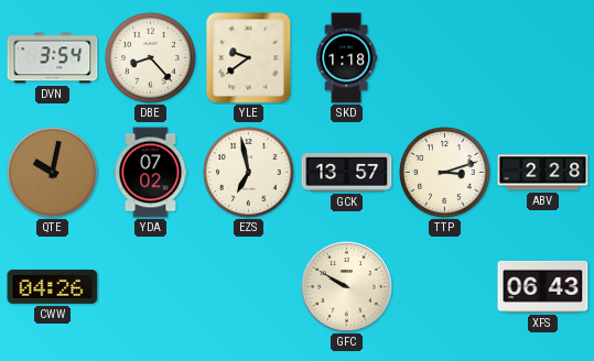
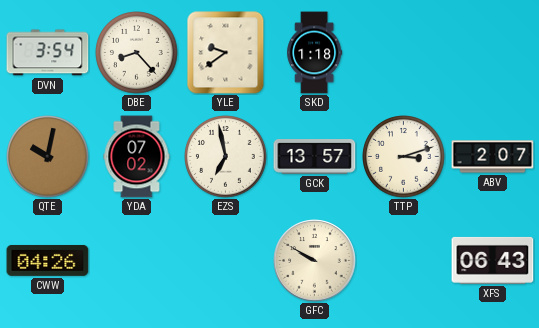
ABV: 2:28 -> 2:07
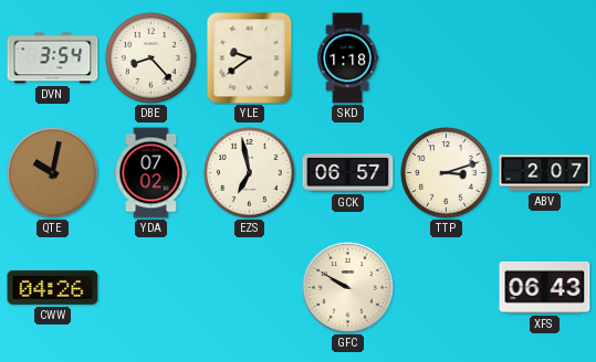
GCK: 13:57 -> 06:57
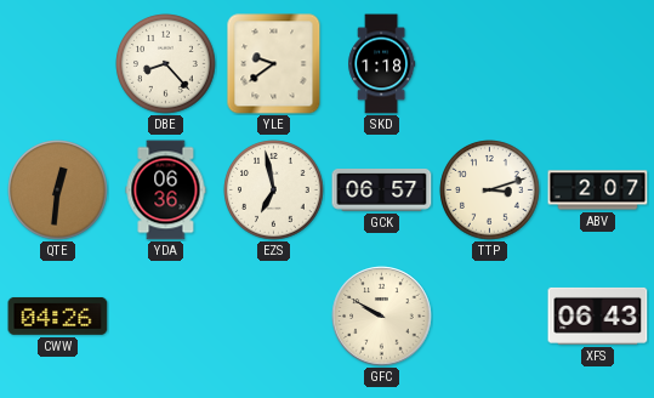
DVN: 3:54 -> none
QTE: 10:02 -> 12:31
YDA: 07:02 -> 06:36
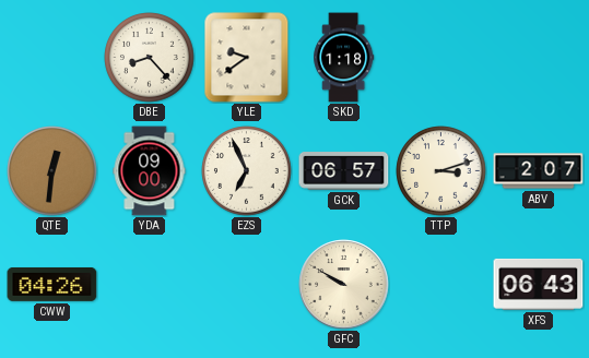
YDA: 06:36 -> 09:00
EZS: 6:58 -> 6:56
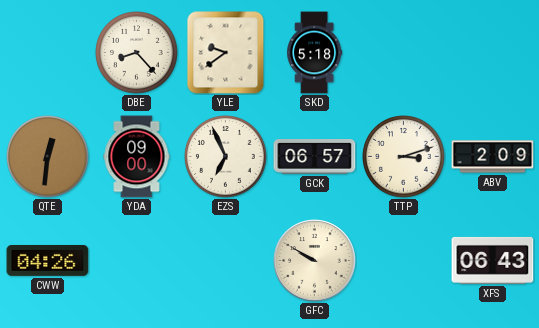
SKD: 1:18 -> 5:18
ABV: 2:07 -> 2:09
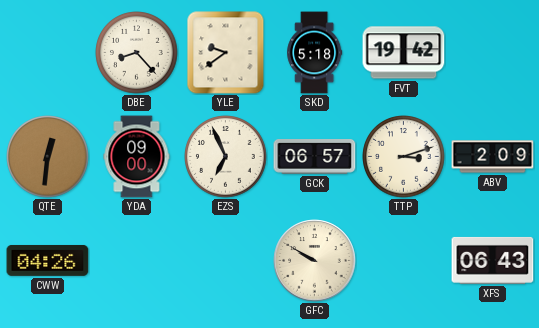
FVT: none -> 19:42
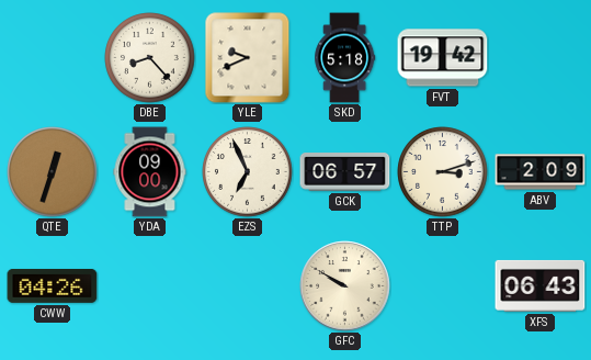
YLE: 9:39 -> 9:41
QTE: 12:31 -> 12:33
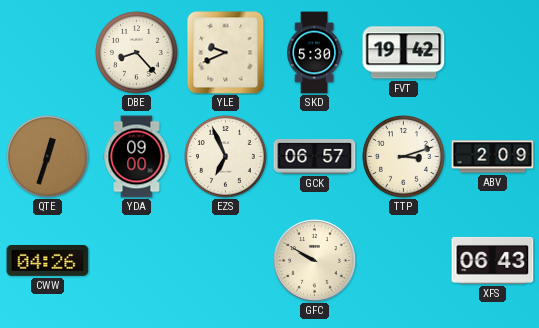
SKD: 5:18 -> 5:30
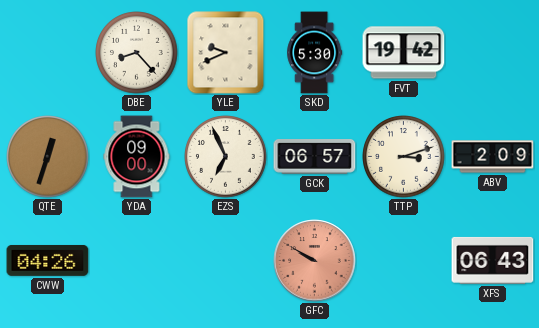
GFC dial: cream -> salmon
